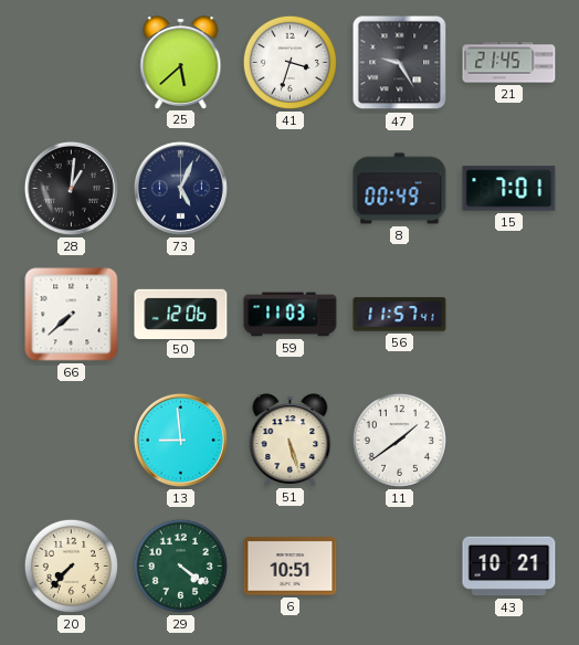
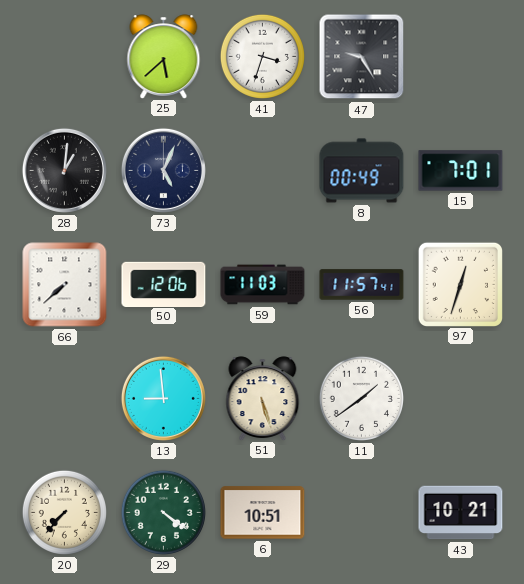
21: 21:45 -> none
97: none -> 12:33
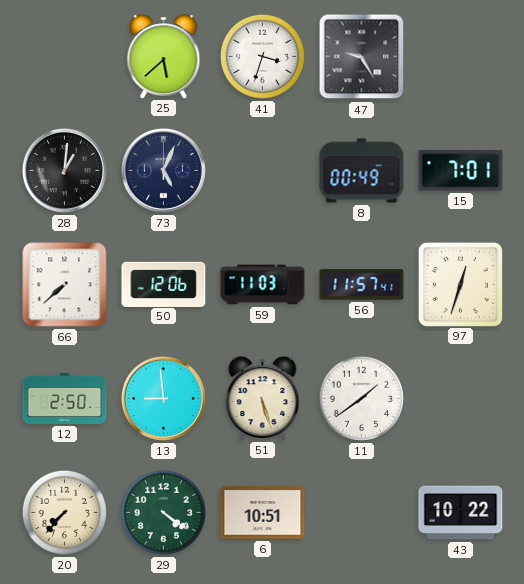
12: none -> 2:50
43: 10:21 -> 10:22
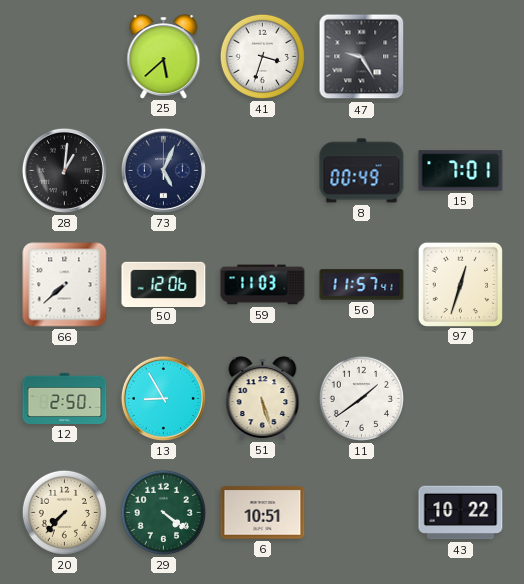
13: 8:59 -> 8:55
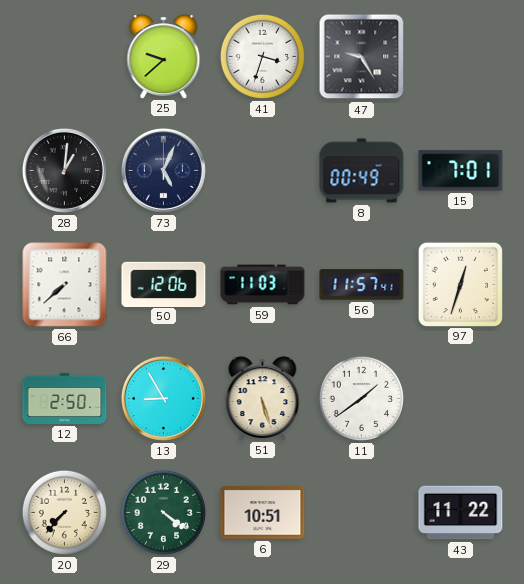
25: 5:38 -> 9:38
43: 10:22 -> 11:22
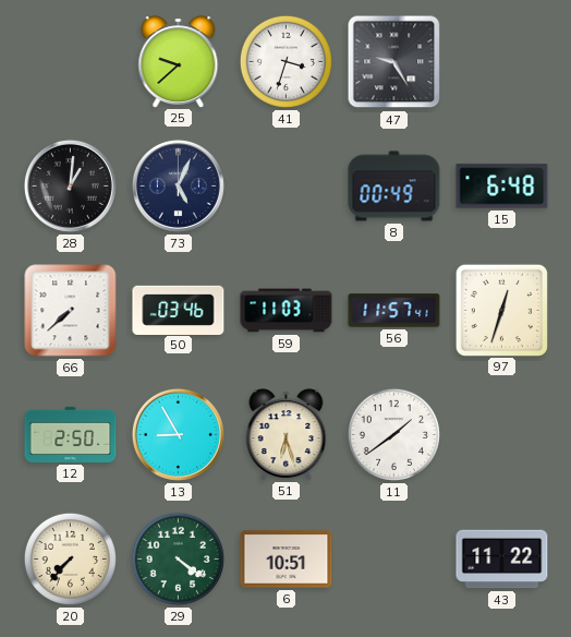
15: 7:01 -> 6:48
50: 12:06 -> 03:46
51: 5:27 -> 6:27
